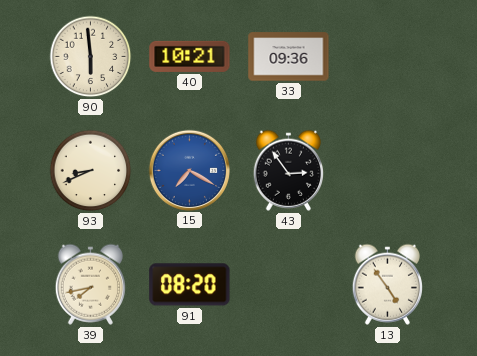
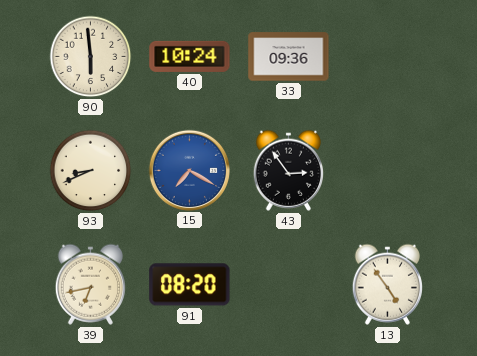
40: 10:21 -> 10:24
39: 7:43 -> 6:43
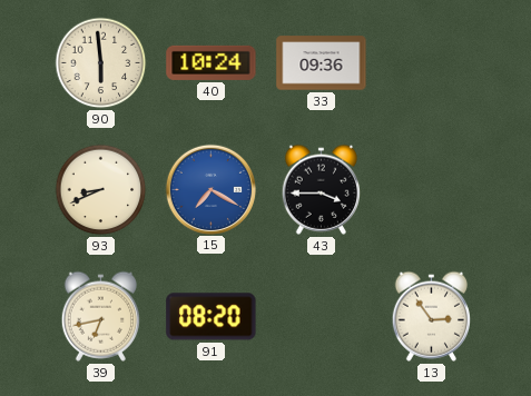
43: 2:54 -> 3:45
13: 4:54 -> 2:54
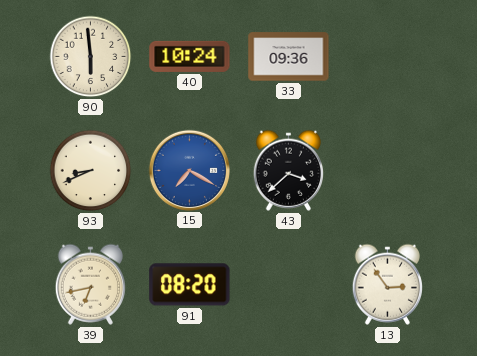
43: 3:45 -> 3:38
